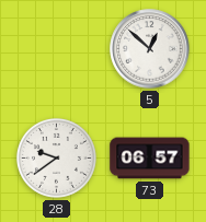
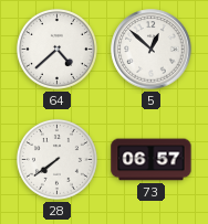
64: none -> 4:38
28: 9:39 -> 7:39
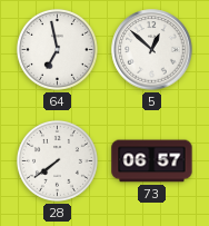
64: 4:38 -> 6:58
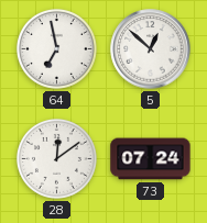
28: 7:39 -> 12:09
73: 06:57 -> 07:24
